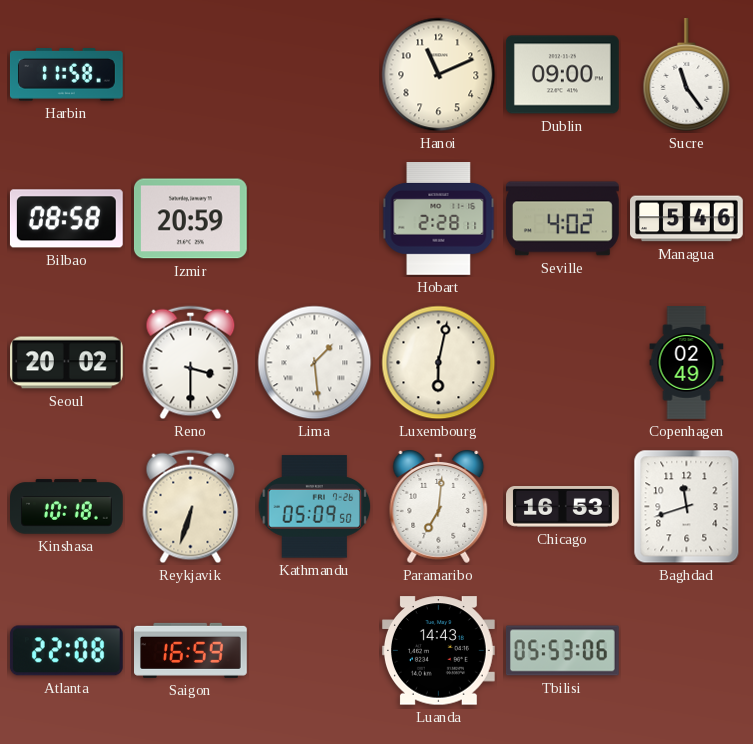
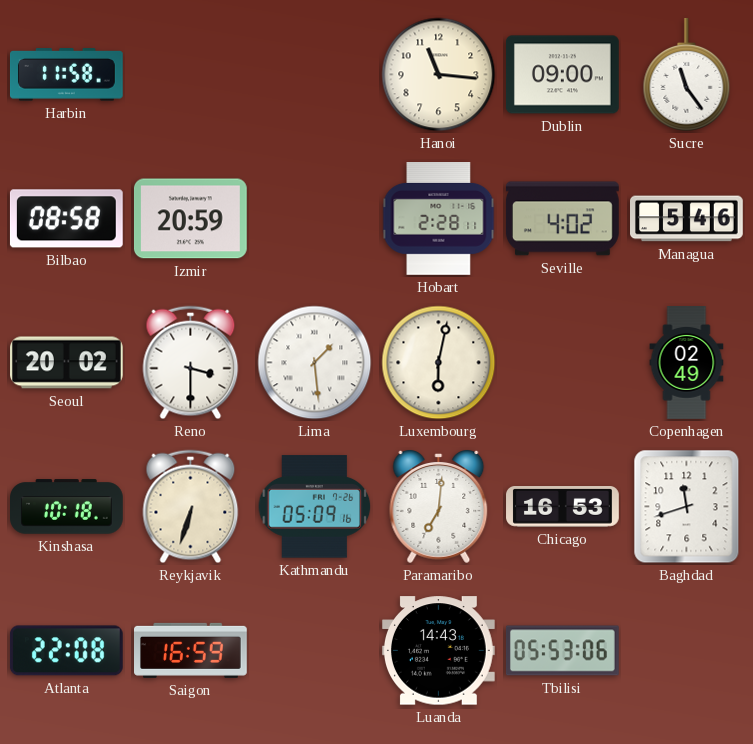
Hanoi: 11:11 -> 11:16
Kathmandu: 05:09:50 -> 05:09:16
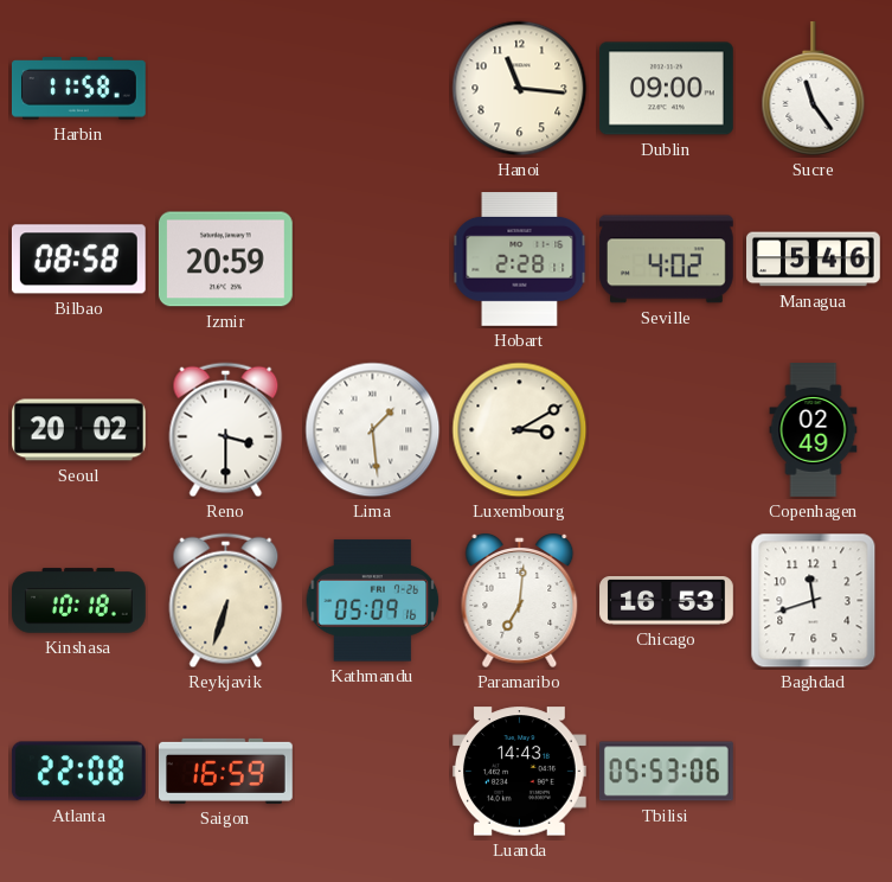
Luxembourg: 6:02 -> 3:10
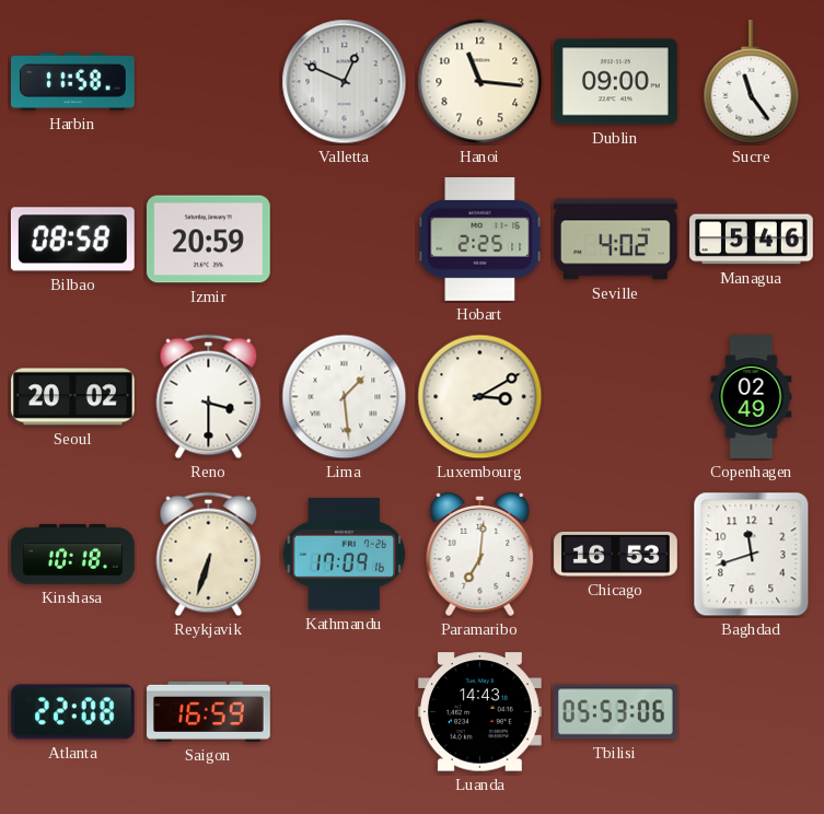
Valletta: none -> 12:49
Hobart: 2:28 -> 2:25
Kathmandu: 05:09 -> 17:09
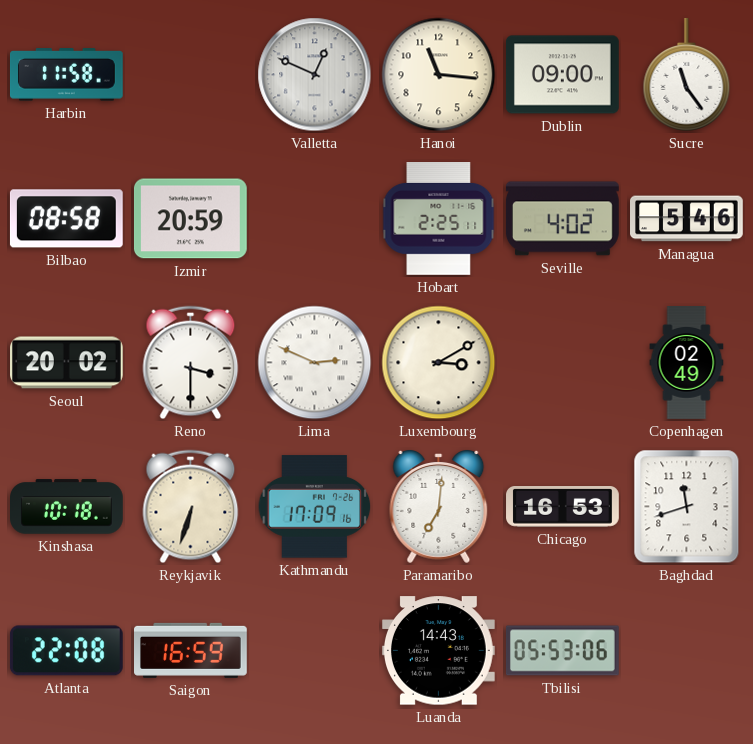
Lima: 1:29 -> 2:49
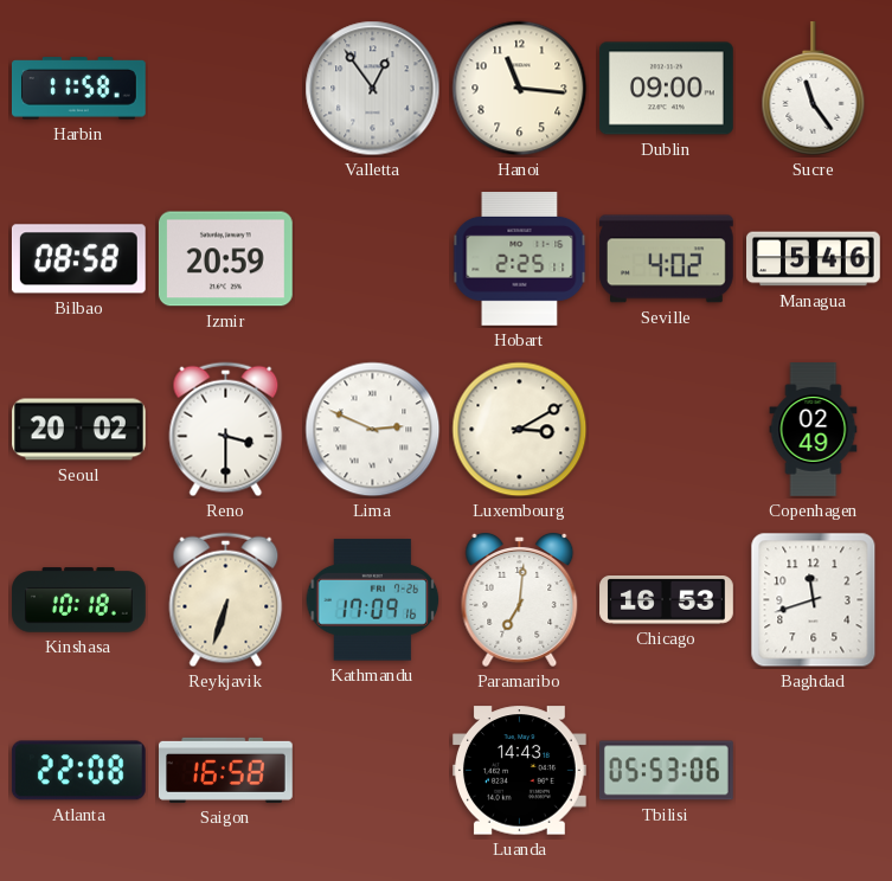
Valletta: 12:49 -> 12:54
Saigon: 16:59 -> 16:58
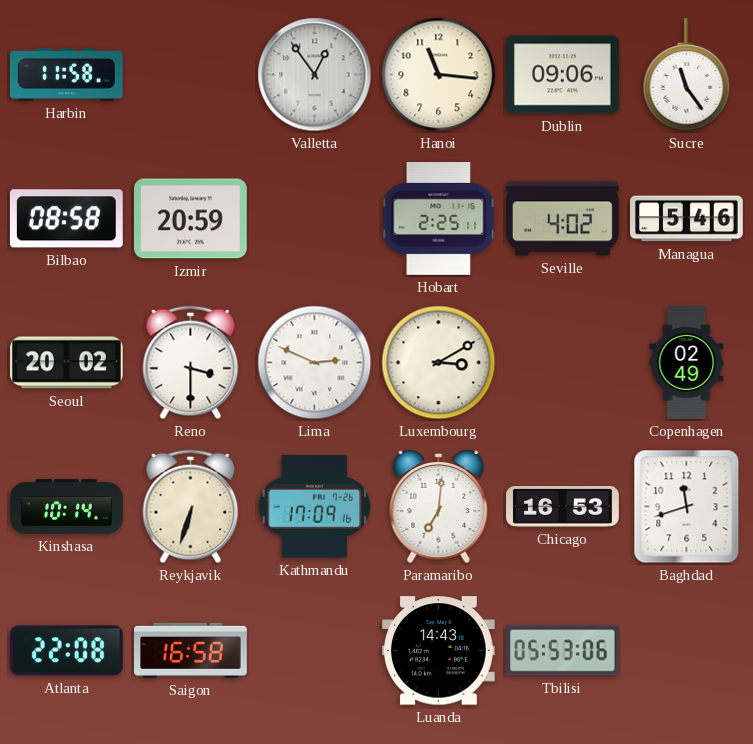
Dublin: 09:00 -> 09:06
Kinshasa: 10:18 -> 10:14
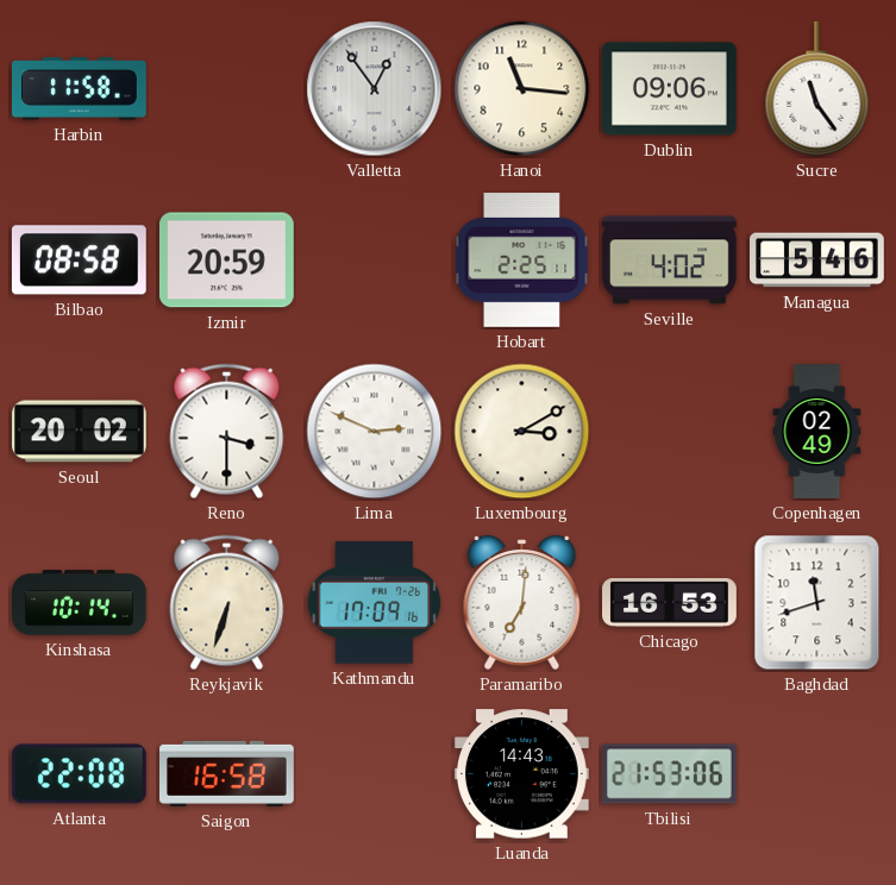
Tbilisi: 05:53 -> 21:53
